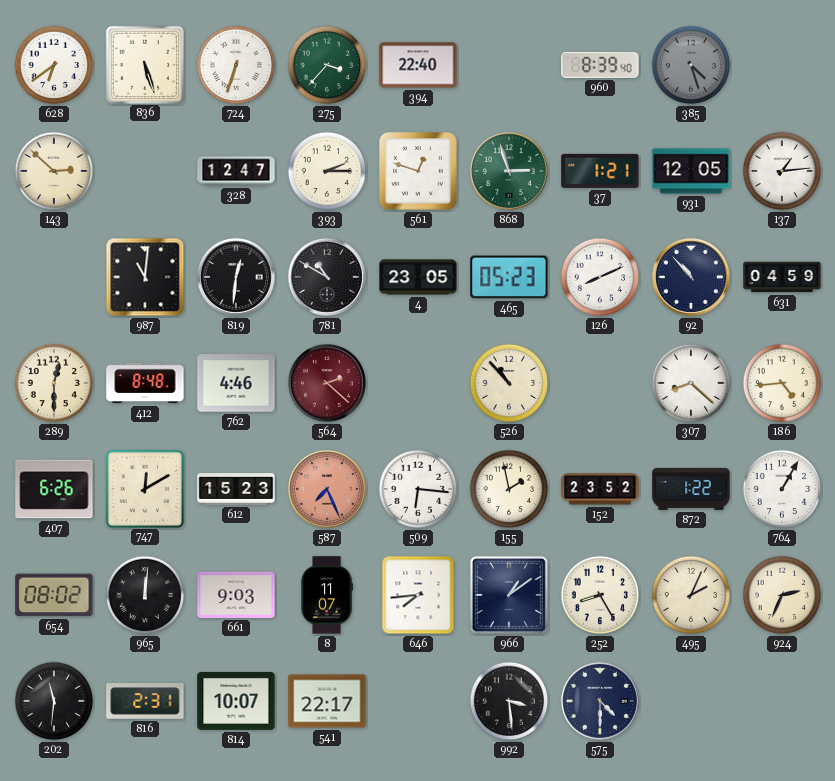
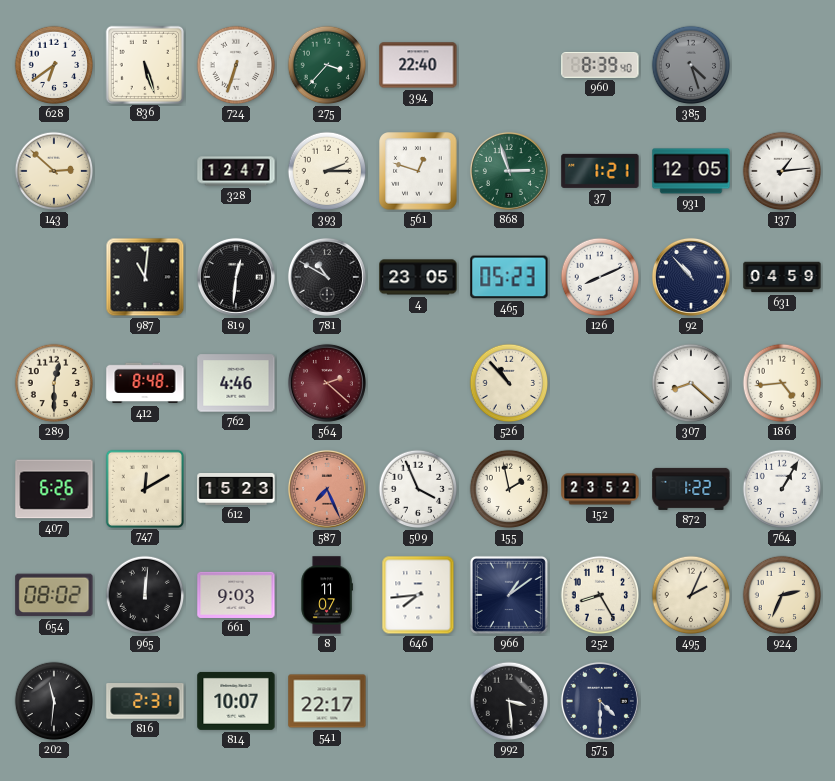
509: 6:16 -> 3:56
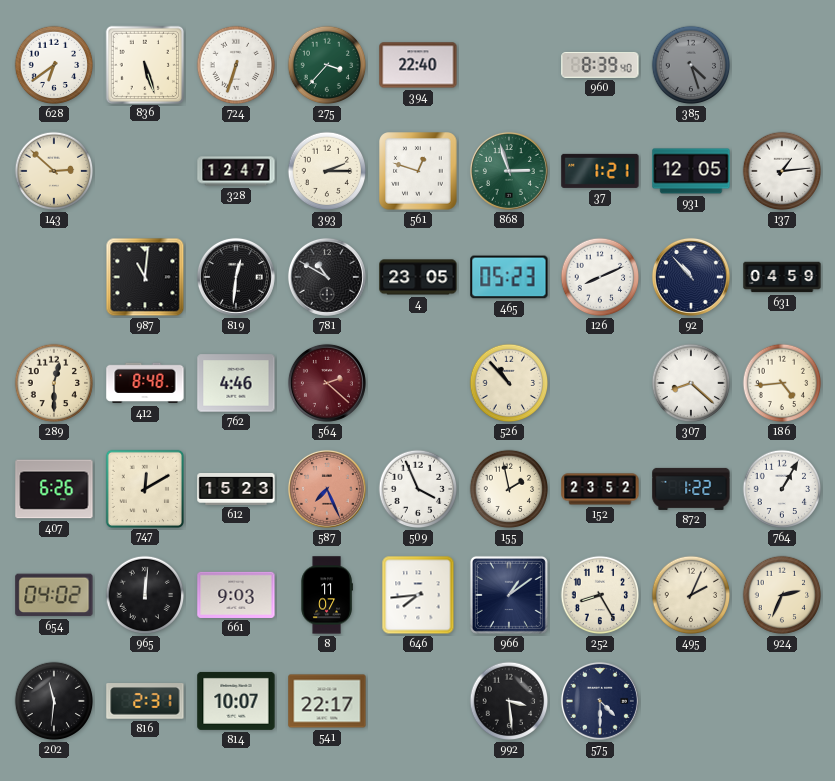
654: 08:02 -> 04:02
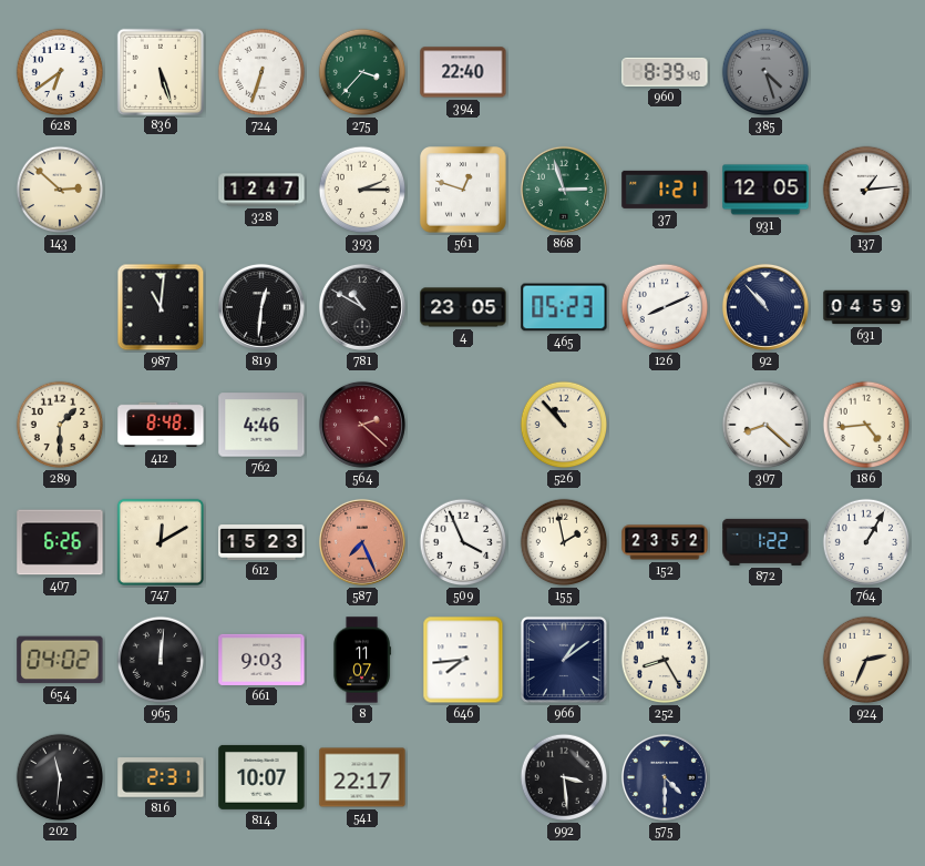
289: 12:30 -> 1:30
495: 2:04 -> none
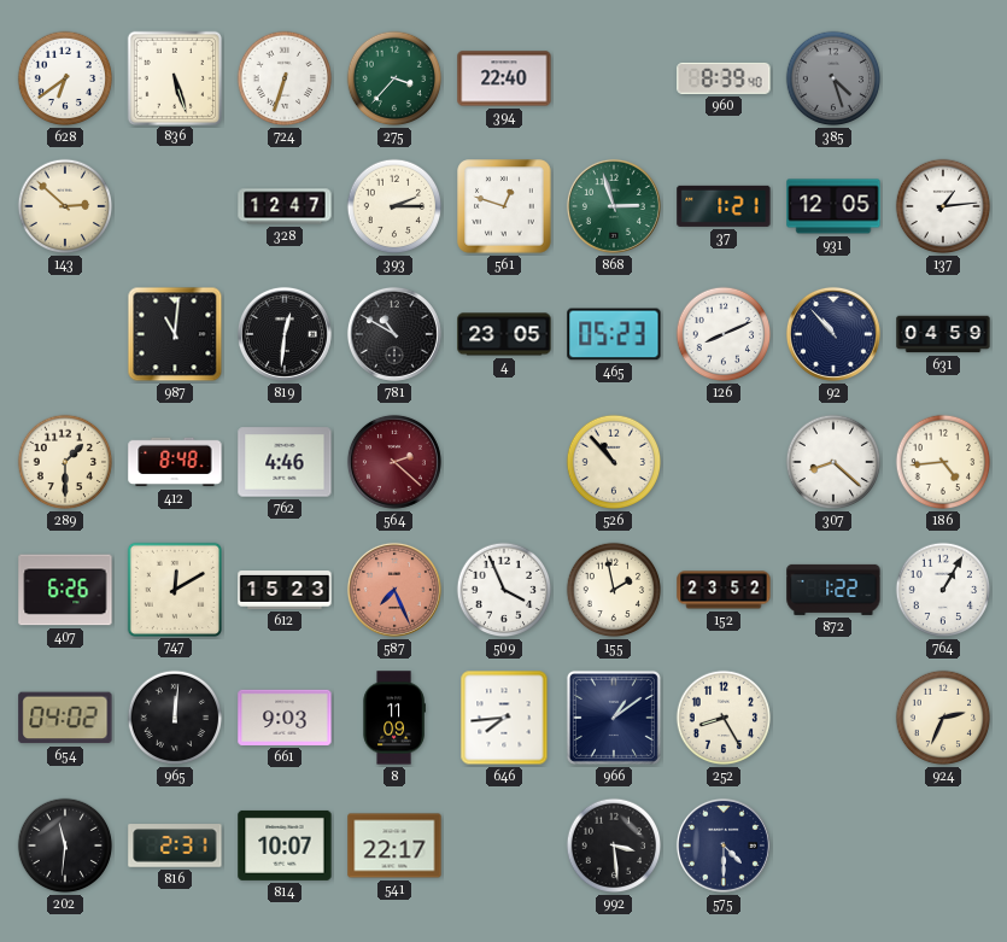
8: 11:07 -> 11:09
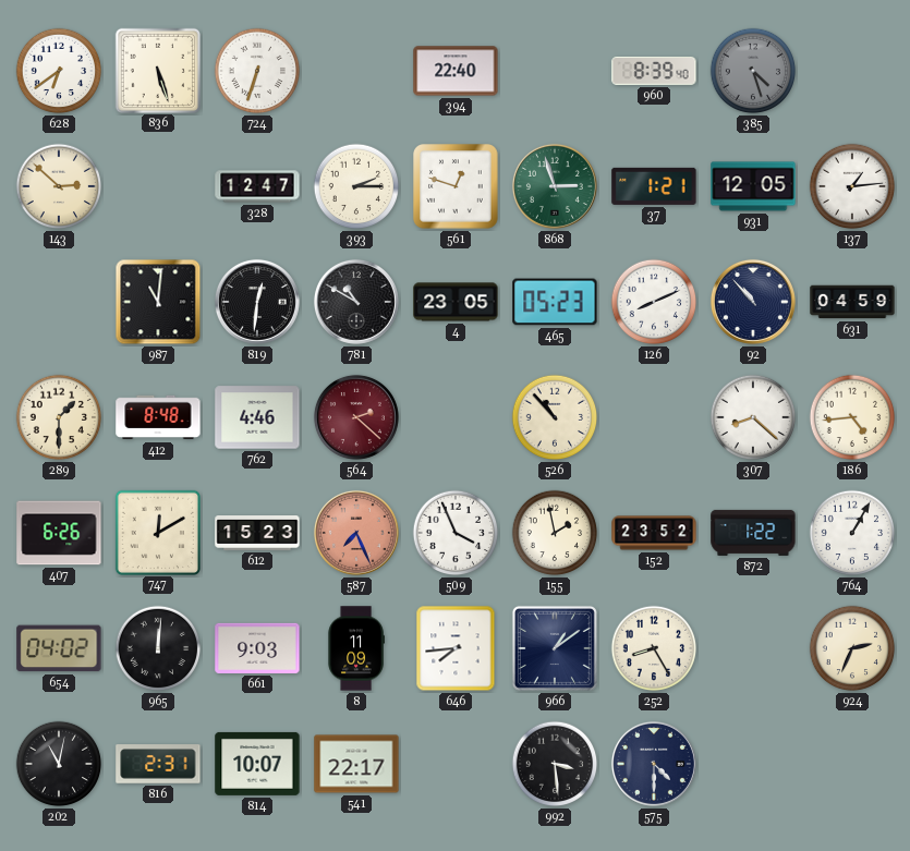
275: 3:37 -> none
202: 11:31 -> 11:02
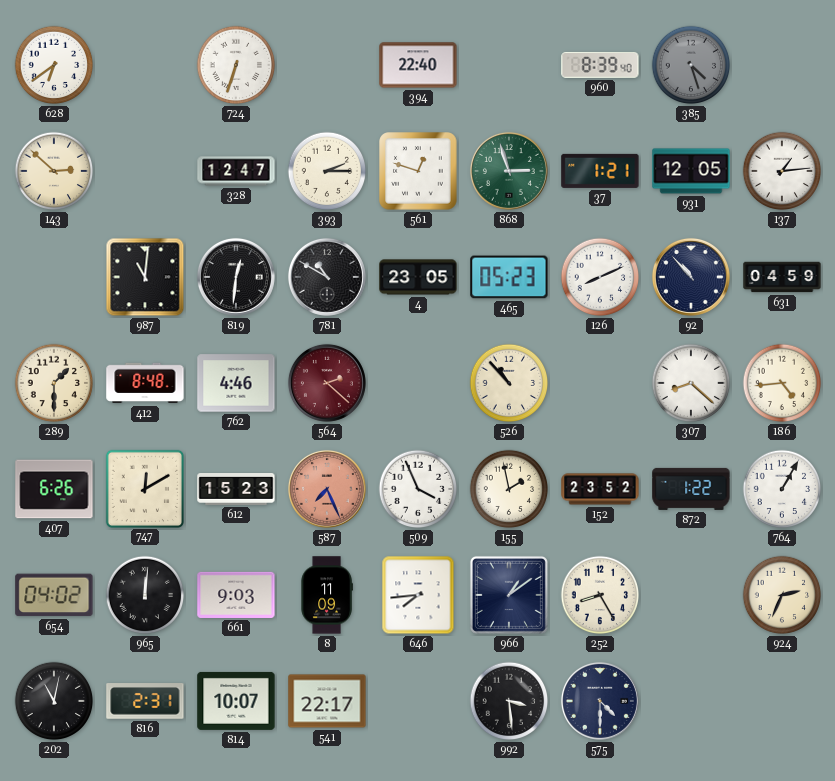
836: 5:27 -> none
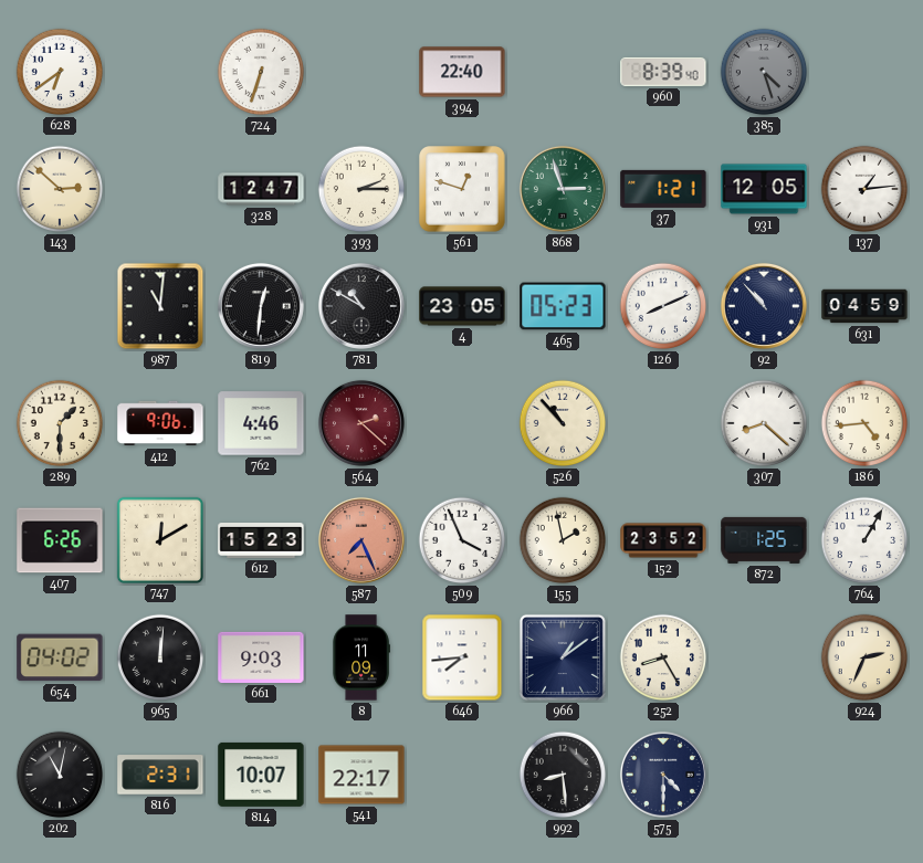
412: 8:48 -> 9:06
872: 1:22 -> 1:25
992: 3:29 -> 8:29
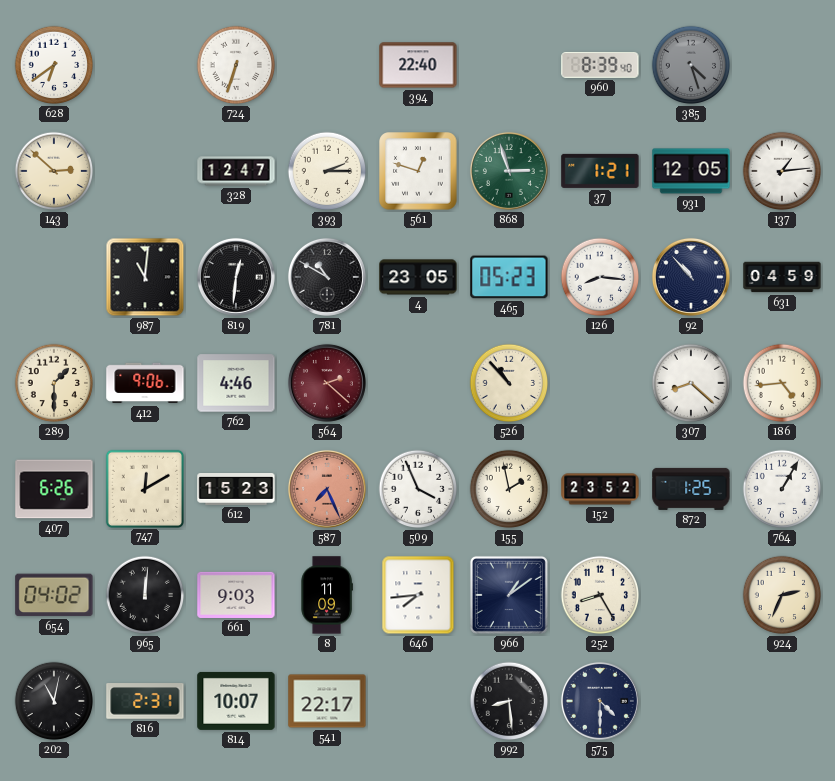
126: 8:11 -> 8:16
